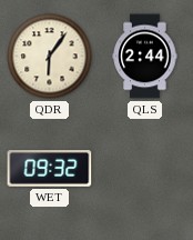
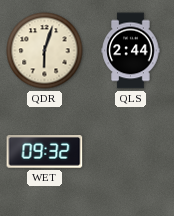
QDR: 6:06 -> 6:03
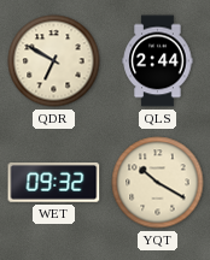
QDR: 6:03 -> 6:50
YQT: none -> 10:20
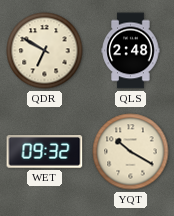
QLS: 2:44 -> 2:48
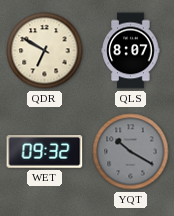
QLS: 2:48 -> 8:07
YQT dial: cream -> grey
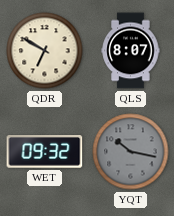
YQT: 10:20 -> 10:17
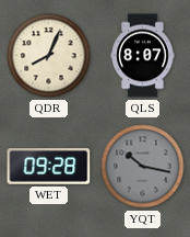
QDR: 6:50 -> 8:04
WET: 09:32 -> 09:28
